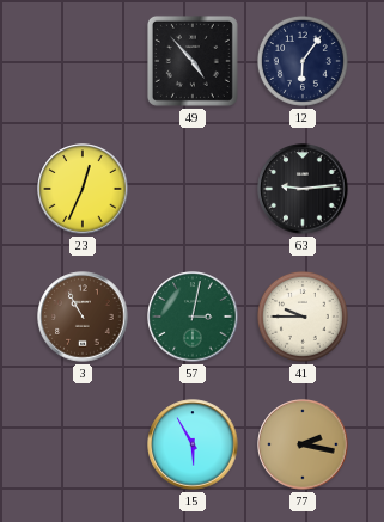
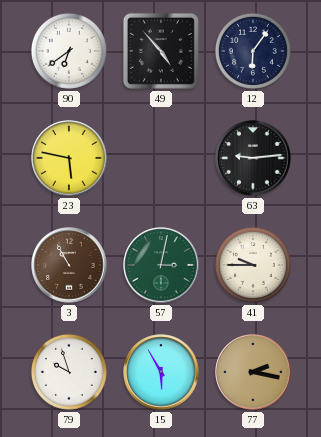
90: none -> 6:39
23: 12:34 -> 5:47
79: none -> 9:57
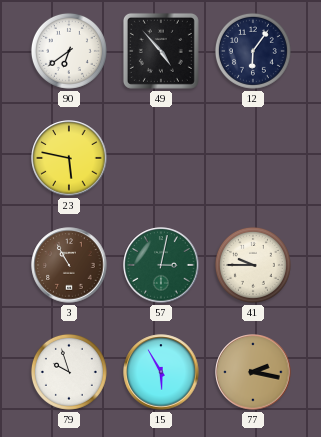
63: 9:14 -> none
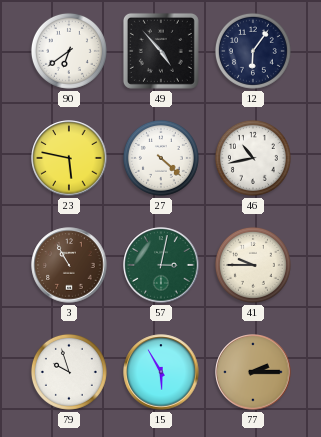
27: none -> 4:22
46: none -> 10:43
77: 2:17 -> 2:15
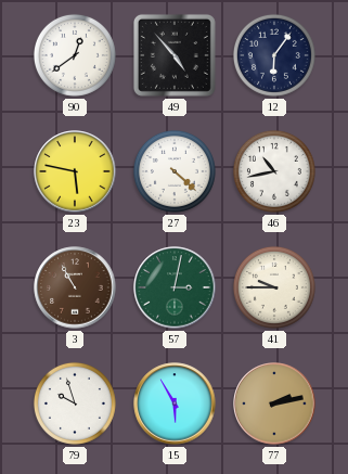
90: 6:39 -> 12:39
77: 2:15 -> 2:13
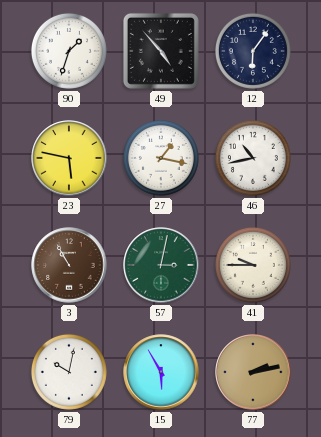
90: 12:39 -> 1:33
27: 4:22 -> 1:17
79: 9:57 -> 10:02
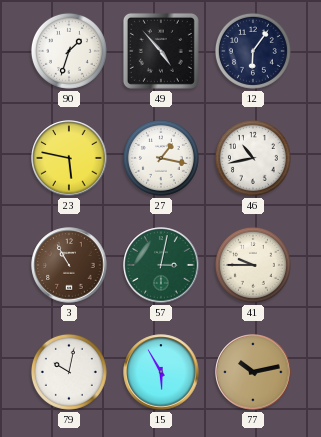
77: 2:13 -> 10:13
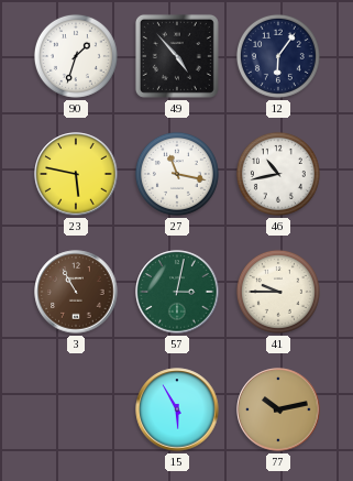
27: 1:17 -> 11:17
79: 10:02 -> none
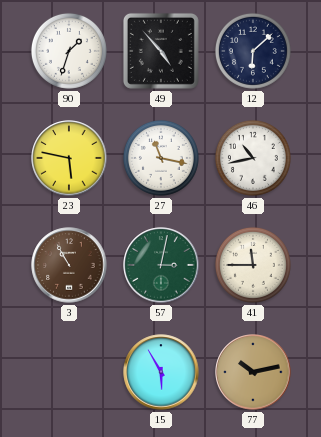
12: 6:06 -> 6:08
41: 9:45 -> 11:45
